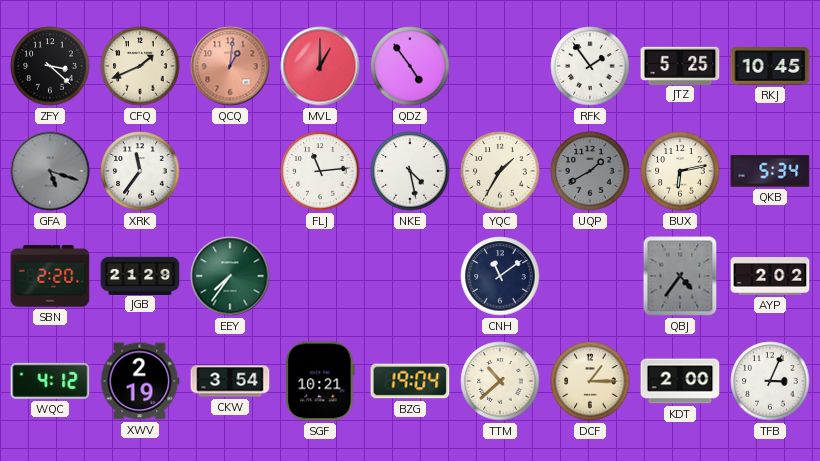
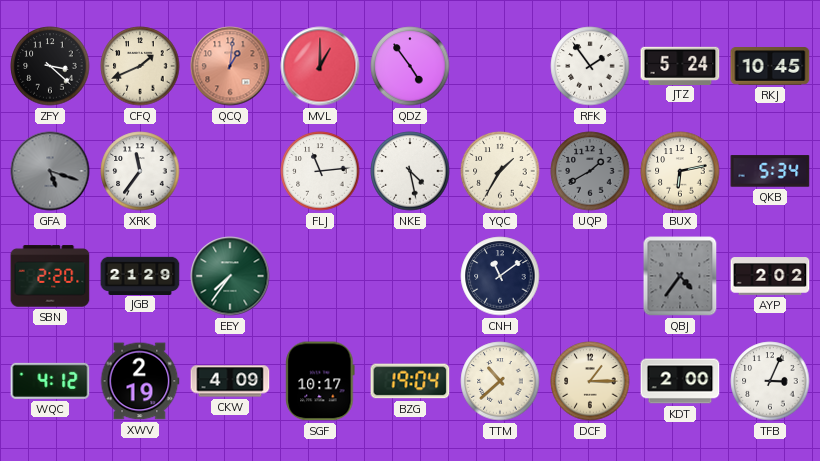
JTZ: 5:25 -> 5:24
CKW: 3:54 -> 4:09
SGF: 10:21 -> 10:17
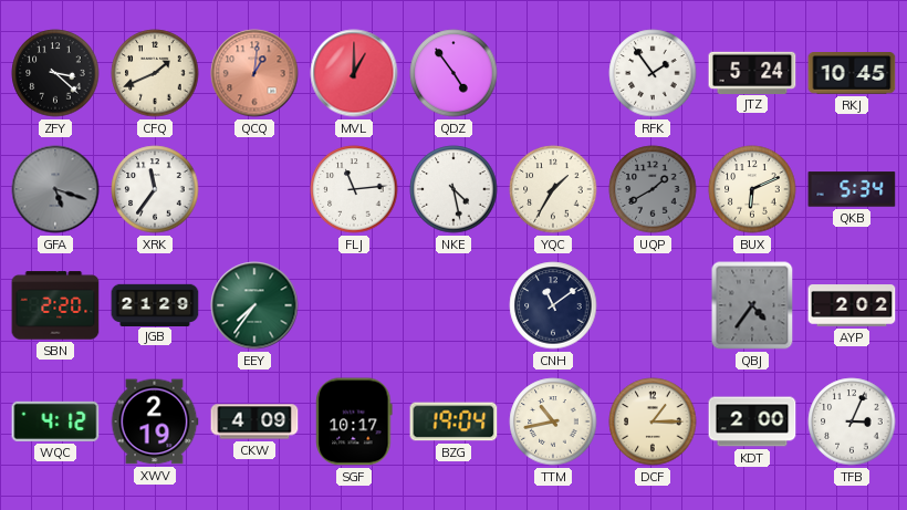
BUX: 6:13 -> 6:11
TTM: 10:38 -> 10:43
